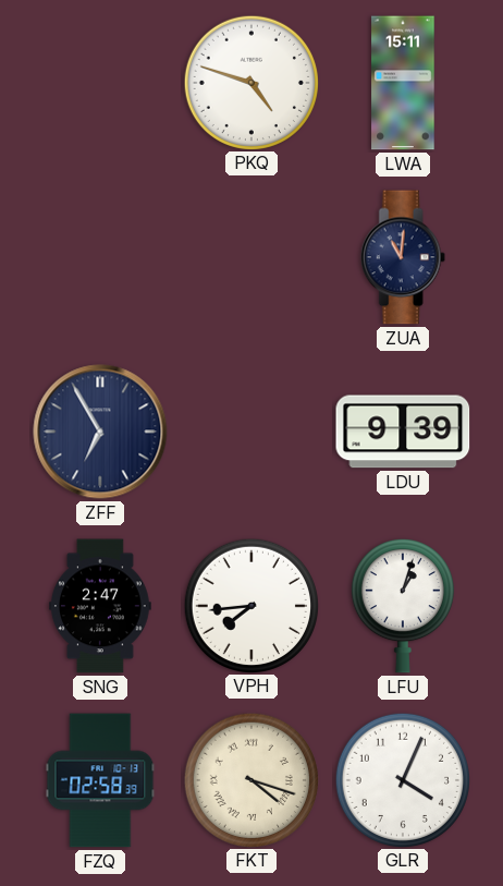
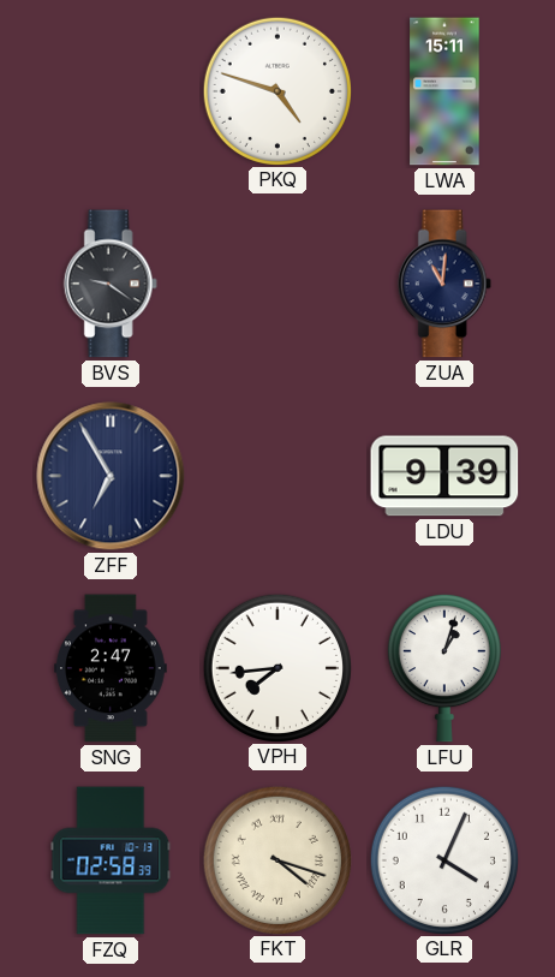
BVS: none -> 9:21
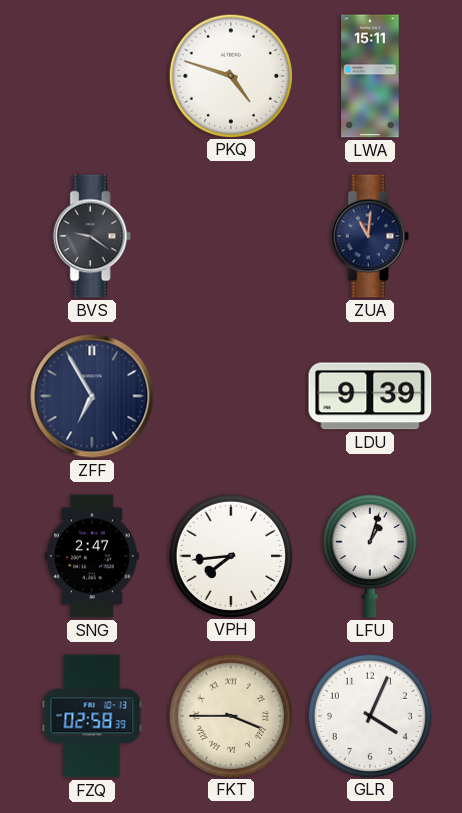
FKT: 4:18 -> 3:45
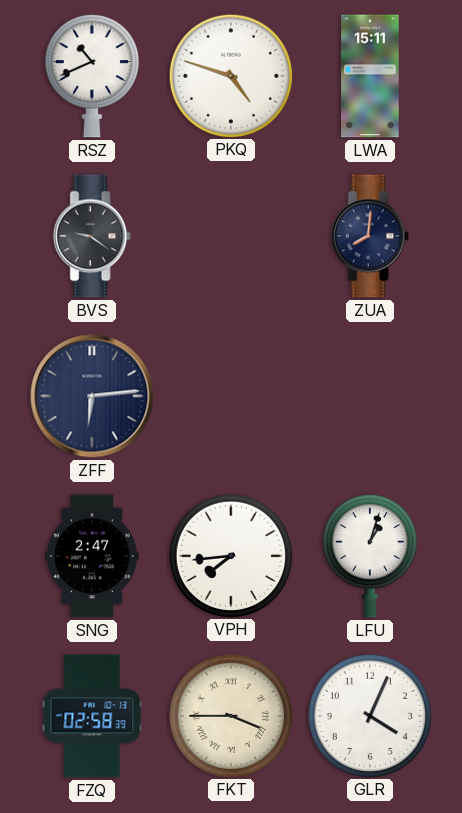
RSZ: none -> 10:41
ZUA: 11:01 -> 8:01
ZFF: 6:55 -> 6:14
LDU: 9:39 -> none
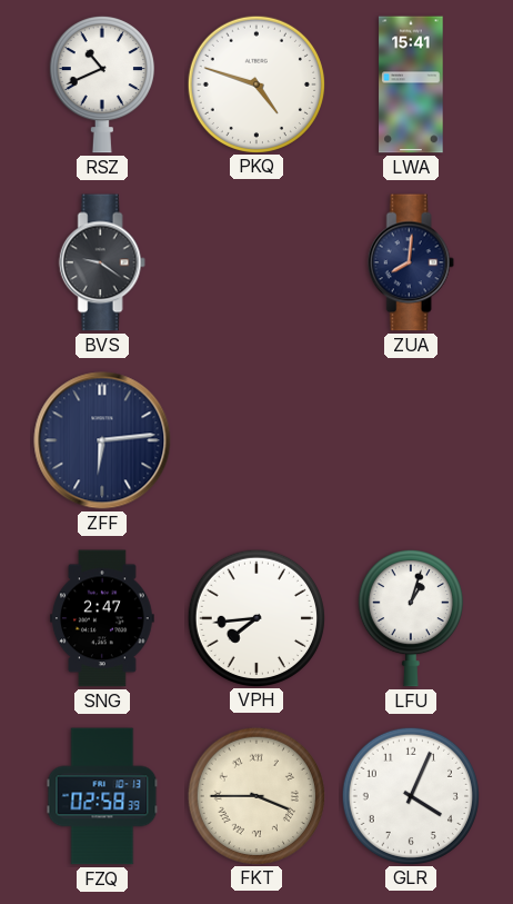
LWA: 15:11 -> 15:41
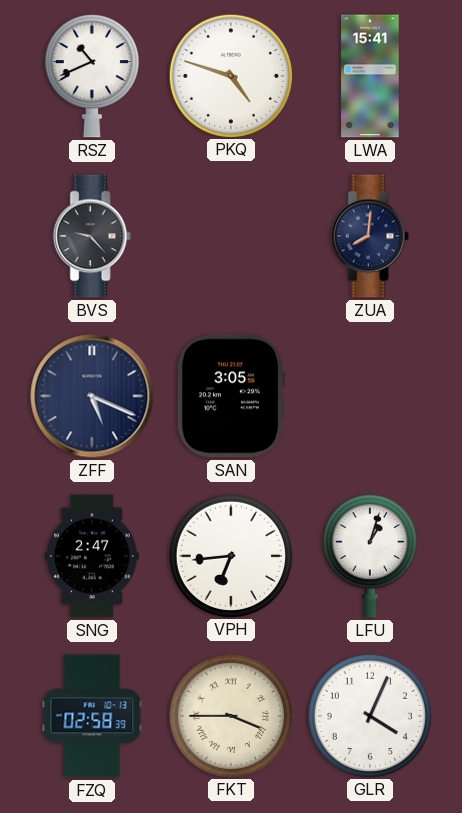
BVS: 9:21 -> 9:23
ZFF: 6:14 -> 5:19
SAN: none -> 3:05
VPH: 7:44 -> 6:44
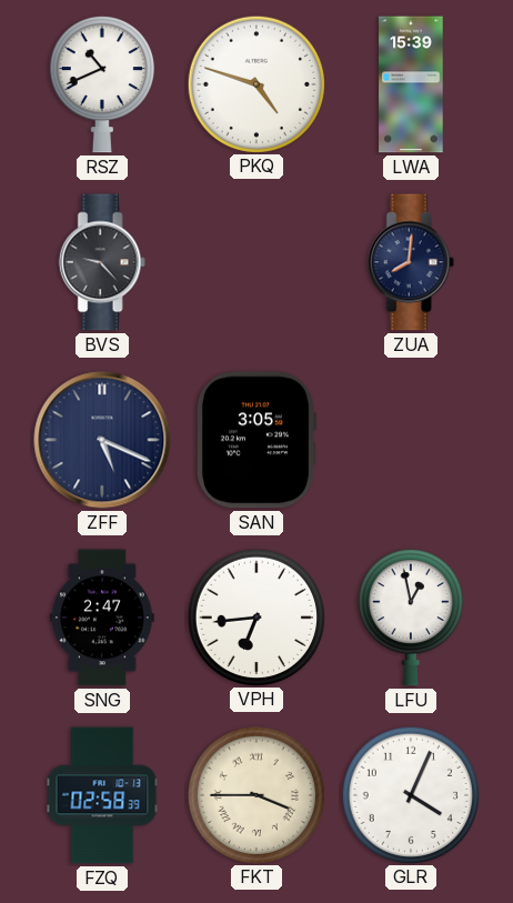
LWA: 15:41 -> 15:39
LFU: 1:03 -> 12:58
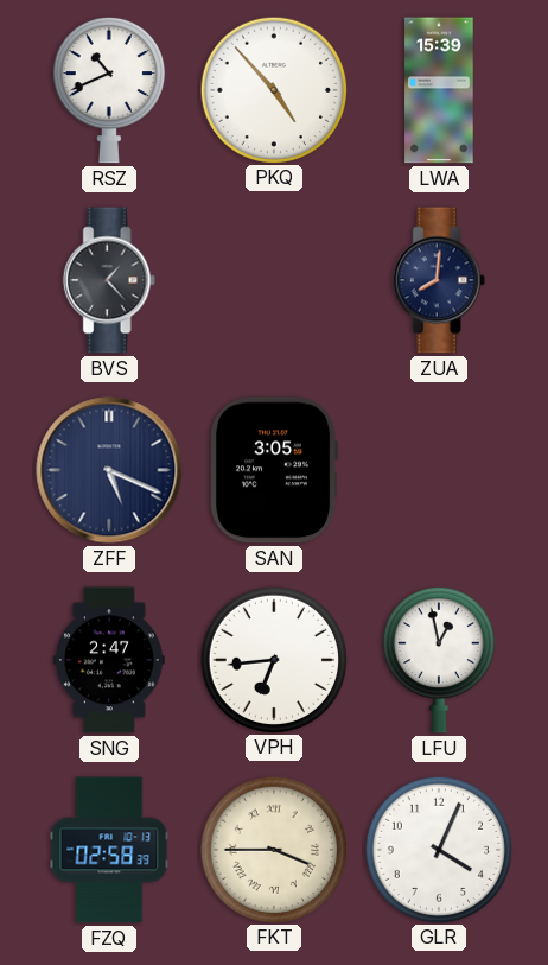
PKQ: 4:48 -> 4:53
BVS: 9:23 -> 1:23
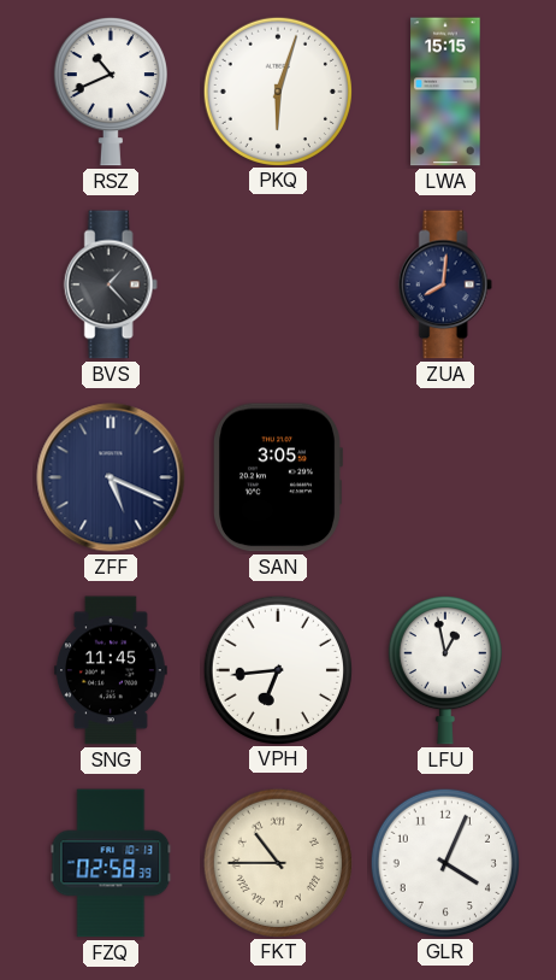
PKQ: 4:53 -> 6:03
LWA: 15:39 -> 15:15
SNG: 2:47 -> 11:45
FKT: 3:45 -> 10:45
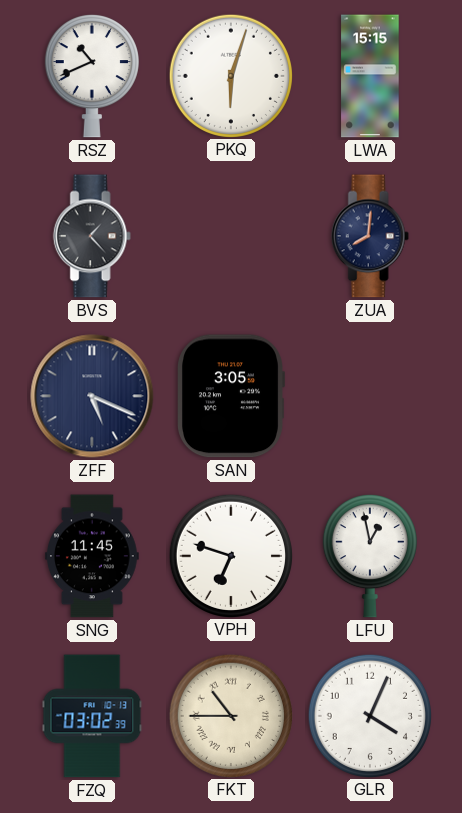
VPH: 6:44 -> 6:48
FZQ: 02:58 -> 03:02
